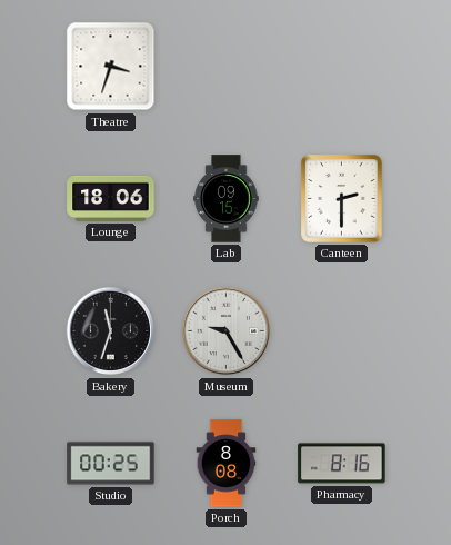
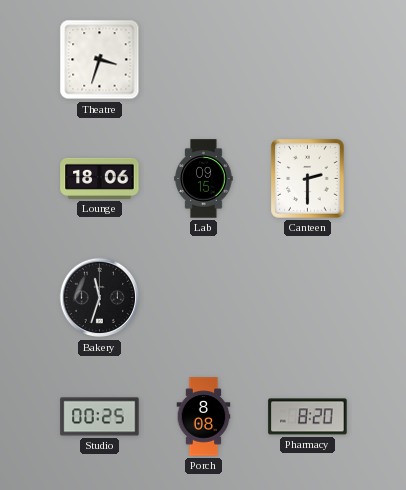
Museum: 9:25 -> none
Pharmacy: 8:16 -> 8:20
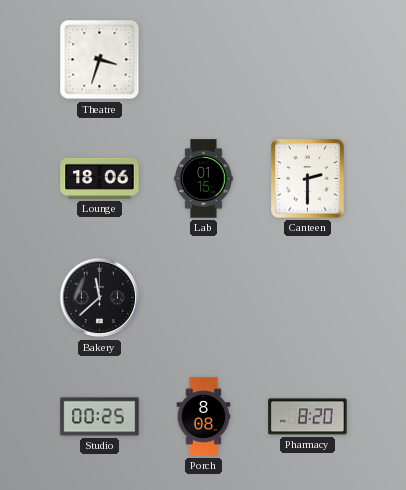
Lab: 09:15 -> 01:15
Bakery: 11:33 -> 11:38
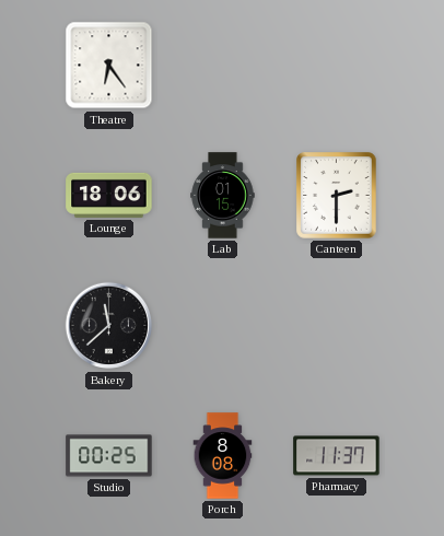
Theatre: 3:33 -> 6:24
Pharmacy: 8:20 -> 11:37
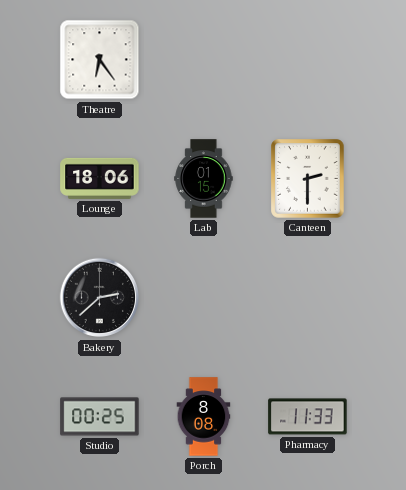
Bakery: 11:38 -> 2:38
Pharmacy: 11:37 -> 11:33
